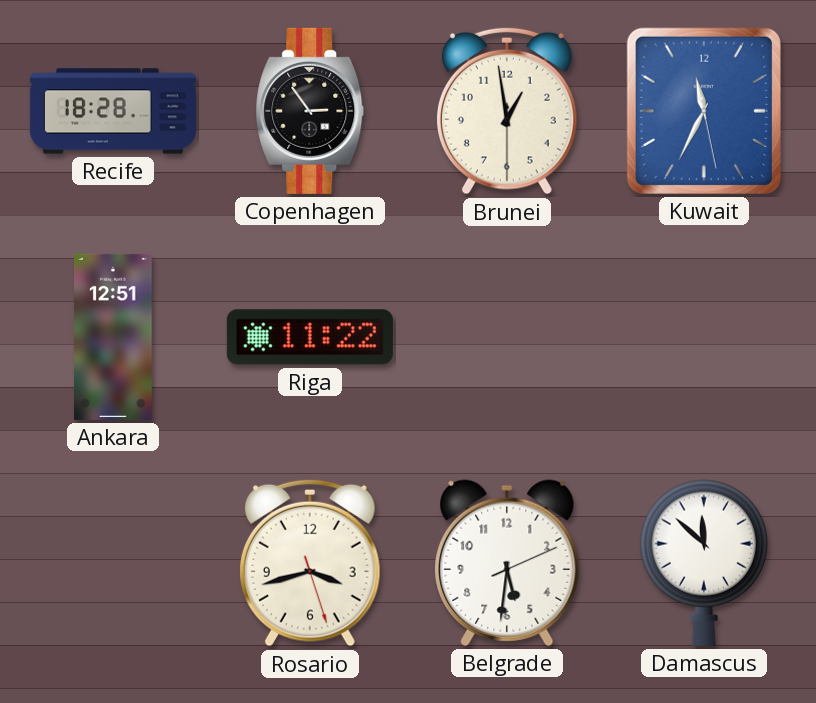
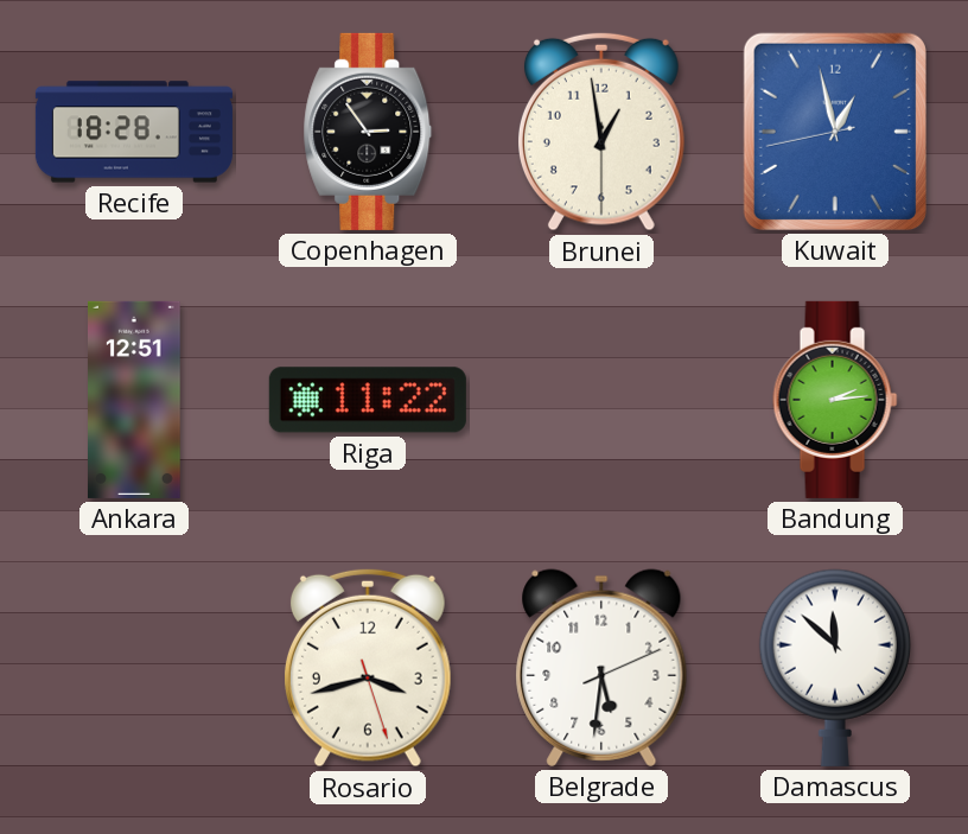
Kuwait: 11:34 -> 12:57
Bandung: none -> 2:14
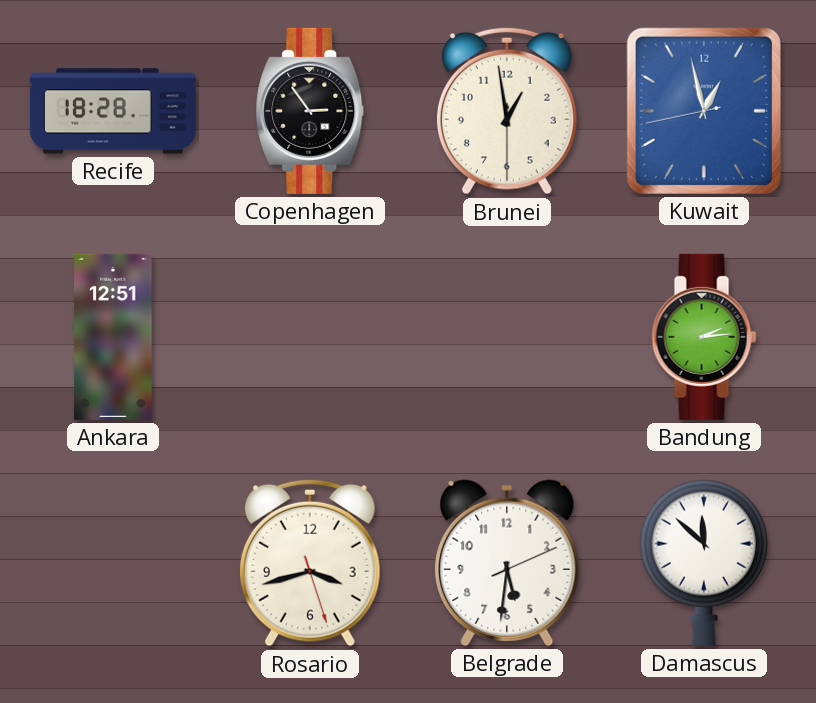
Riga: 11:22 -> none
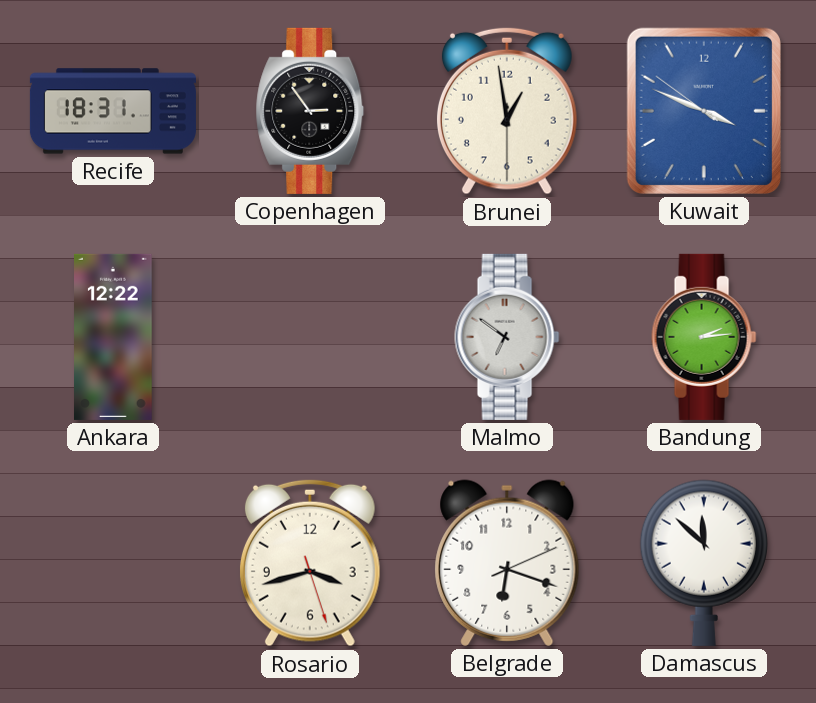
Recife: 18:28 -> 18:31
Kuwait: 12:57 -> 3:48
Ankara: 12:51 -> 12:22
Malmo: none -> 6:51
Belgrade: 5:31 -> 6:18
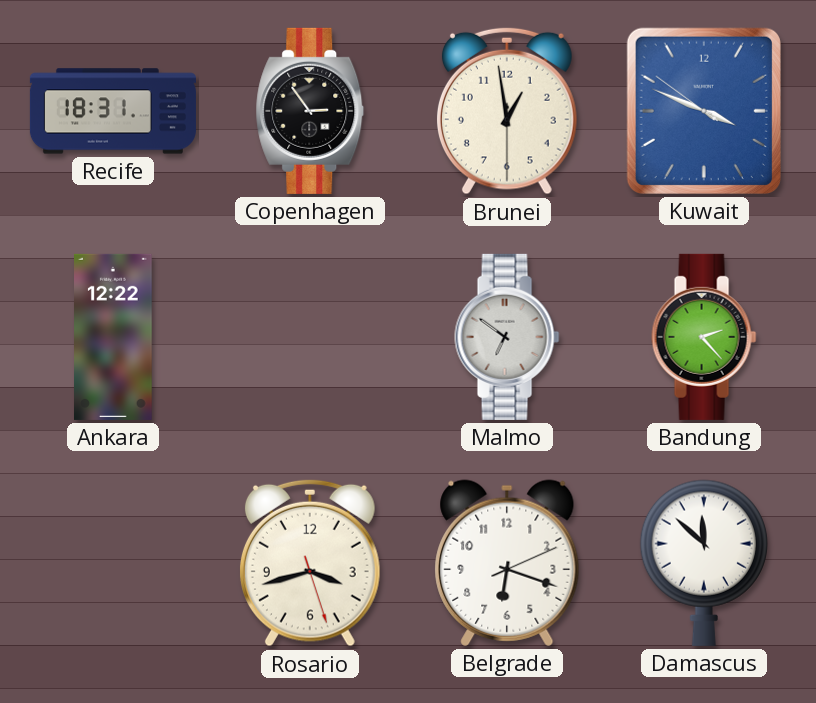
Bandung: 2:14 -> 2:23
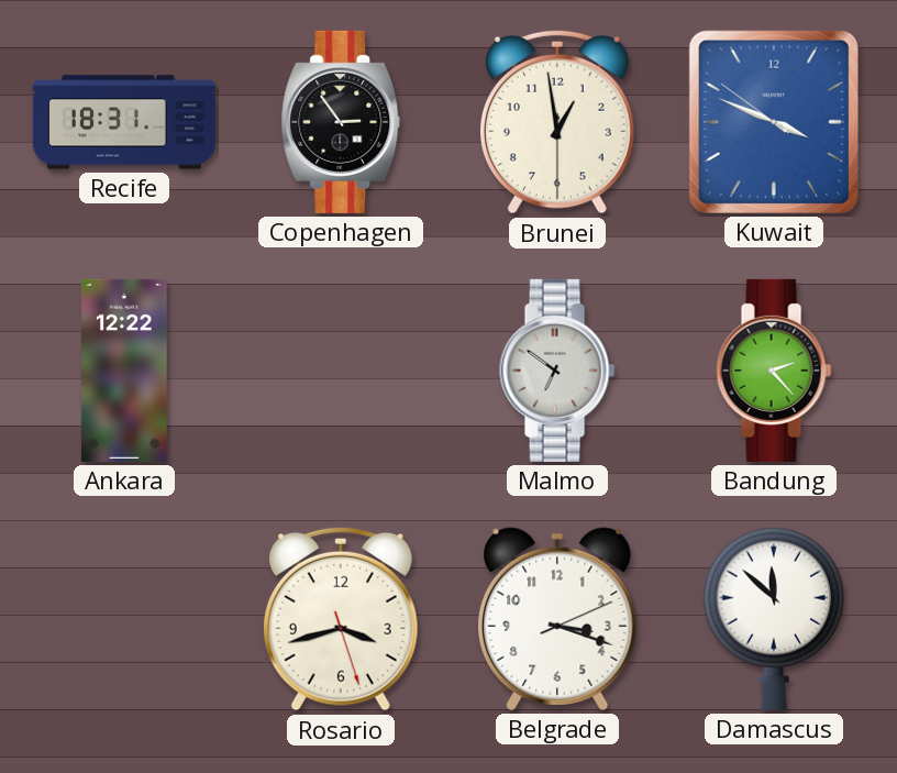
Belgrade: 6:18 -> 3:18
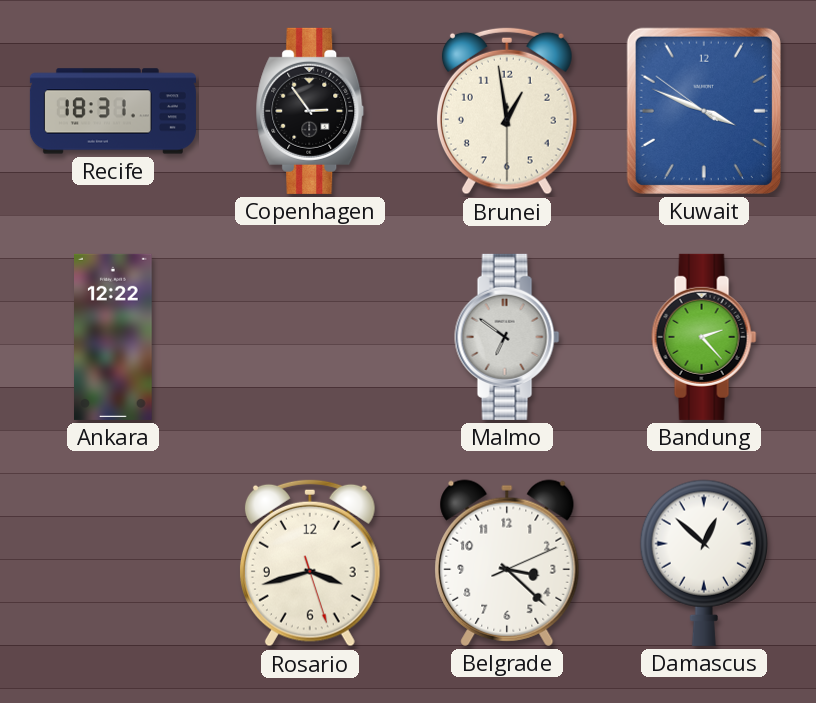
Belgrade: 3:18 -> 3:22
Damascus: 11:52 -> 12:52
